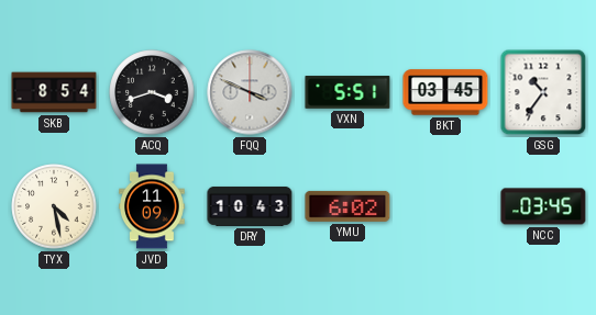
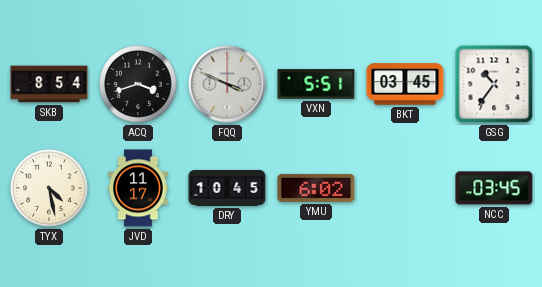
JVD: 11:09 -> 11:17
DRY: 10:43 -> 10:45
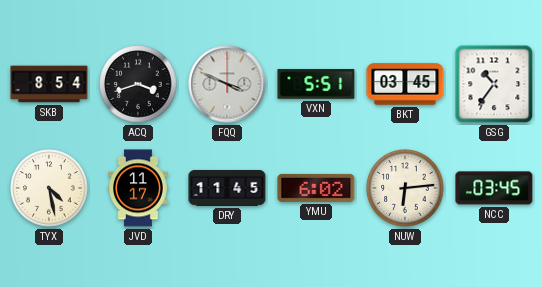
DRY: 10:45 -> 11:45
NUW: none -> 6:14
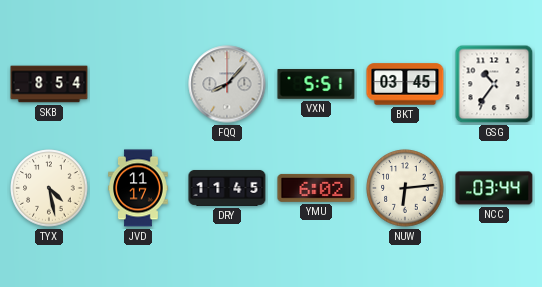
ACQ: 3:42 -> none
FQQ: 3:49 -> 8:07
NCC: 03:45 -> 03:44
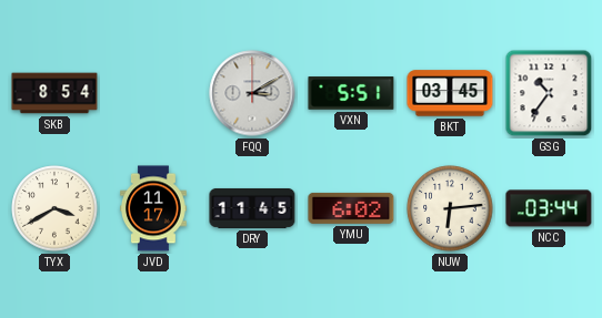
FQQ: 8:07 -> 3:10
TYX: 4:28 -> 3:40
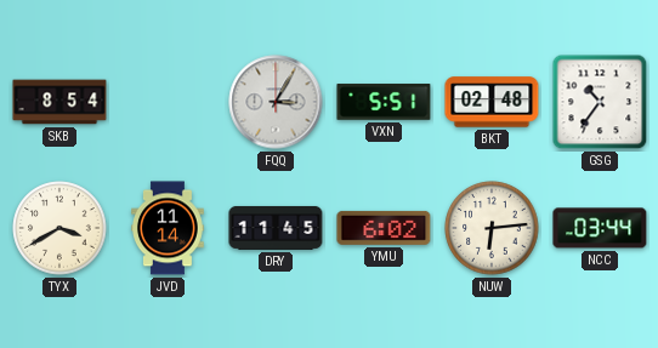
FQQ: 3:10 -> 3:05
BKT: 03:45 -> 02:48
JVD: 11:17 -> 11:14
